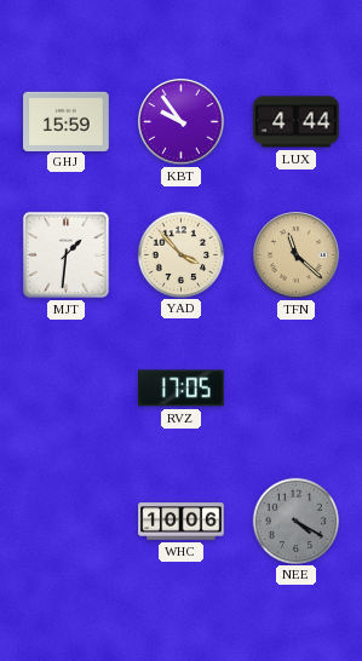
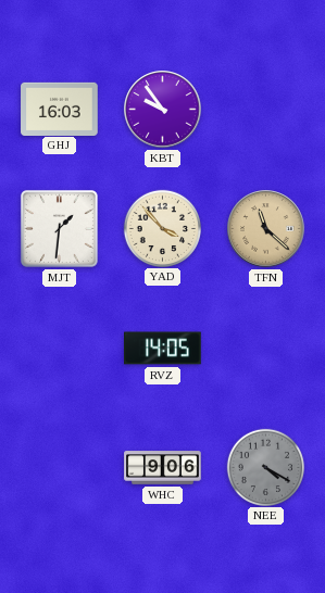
GHJ: 15:59 -> 16:03
LUX: 4:44 -> none
RVZ: 17:05 -> 14:05
WHC: 10:06 -> 9:06
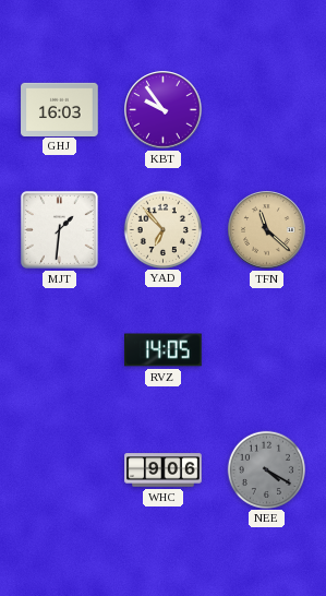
YAD: 3:53 -> 6:53
